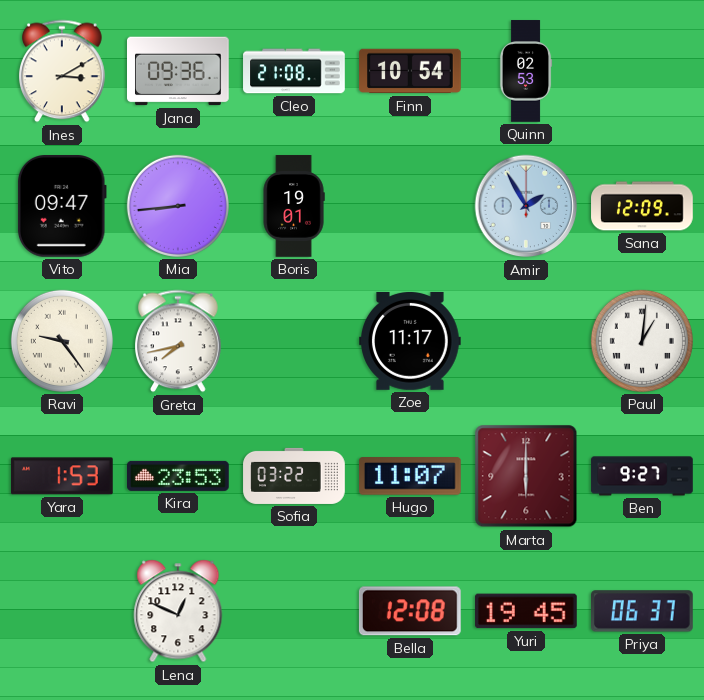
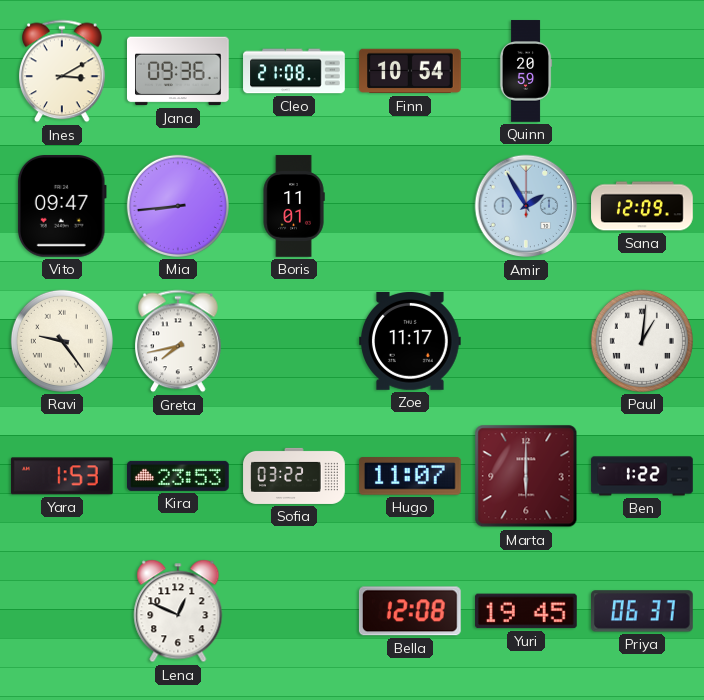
Quinn: 02:53 -> 20:59
Boris: 19:01 -> 11:01
Ben: 9:27 -> 1:22
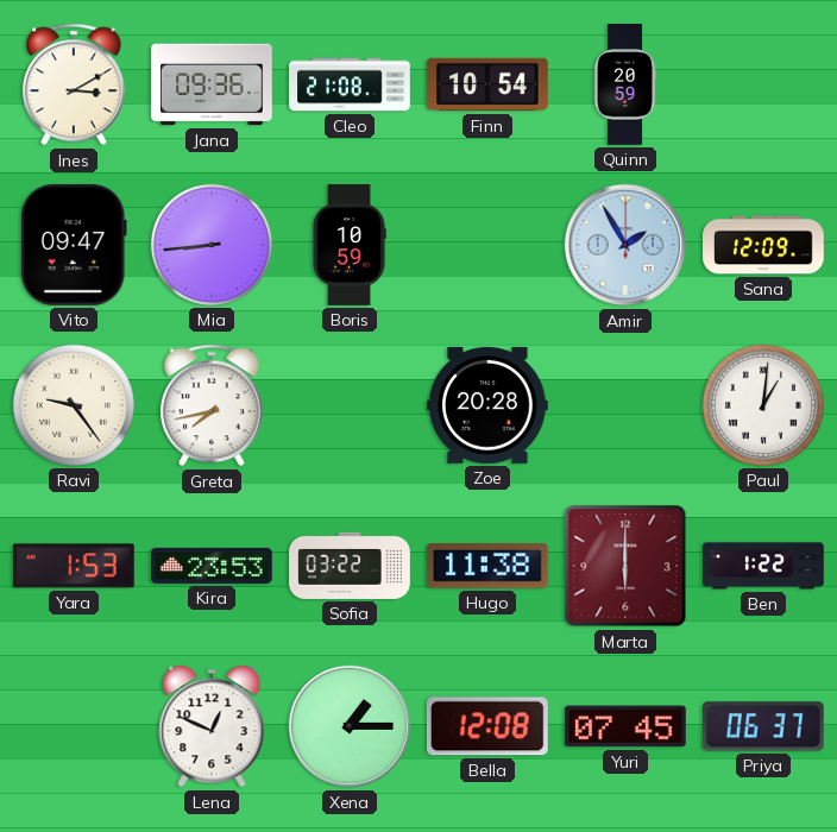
Boris: 11:01 -> 10:59
Zoe: 11:17 -> 20:28
Hugo: 11:07 -> 11:38
Xena: none -> 1:15
Yuri: 19:45 -> 07:45
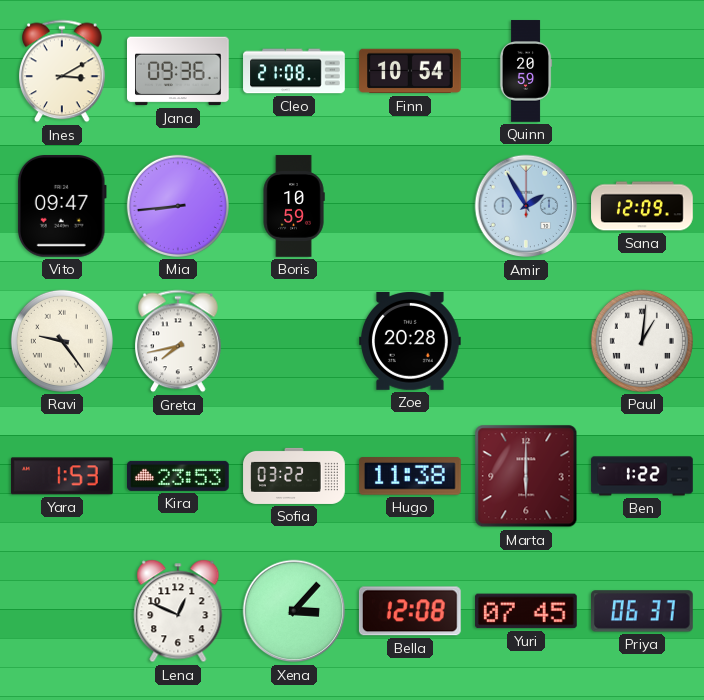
Xena: 1:15 -> 3:07
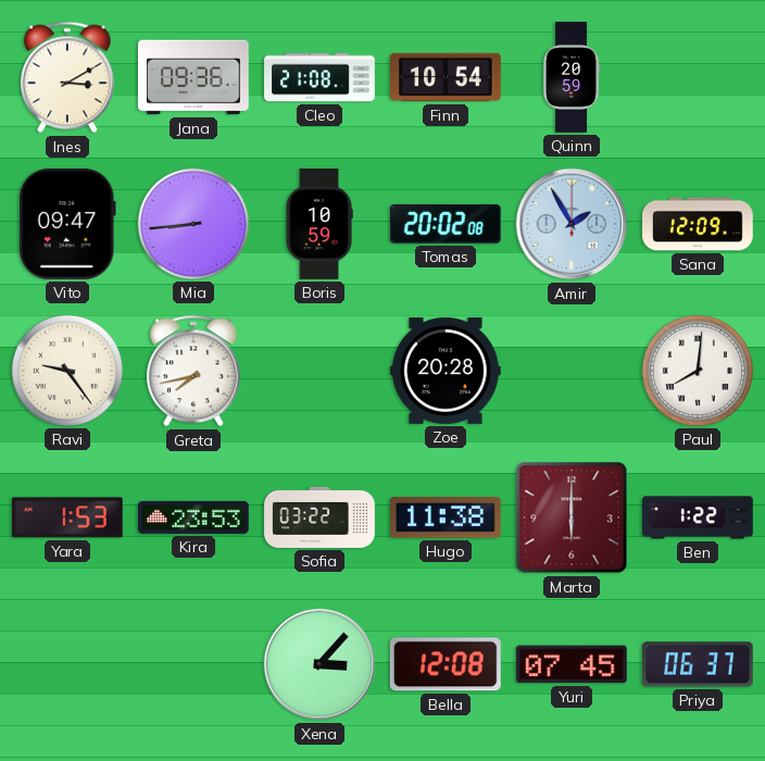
Tomas: none -> 20:02
Paul: 1:01 -> 8:01
Lena: 12:49 -> none
